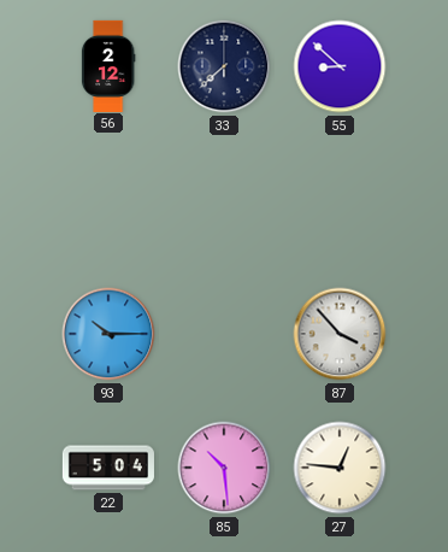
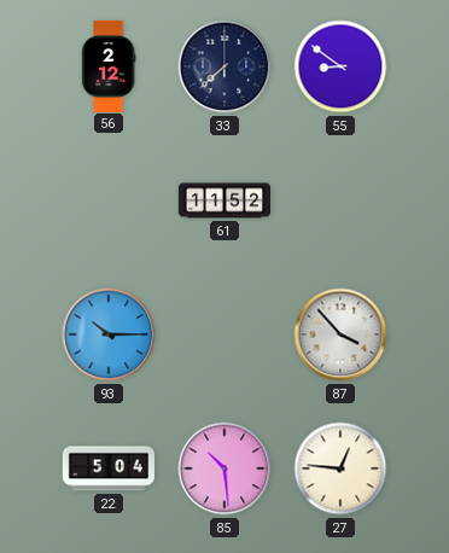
55: 8:52 -> 8:51
61: none -> 11:52
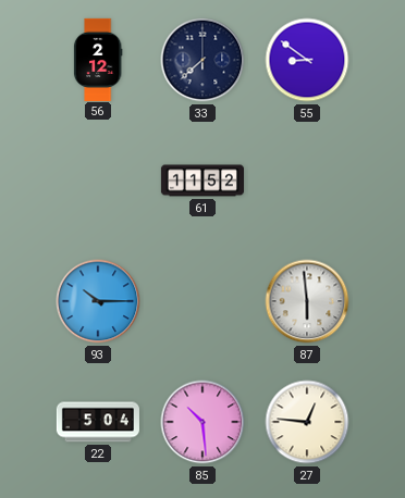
87: 3:53 -> 5:59
